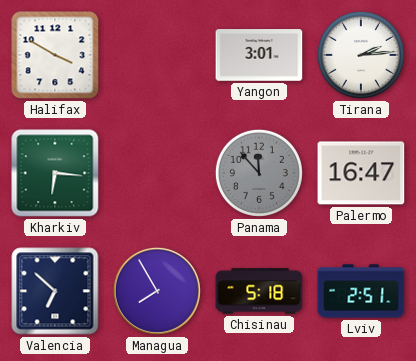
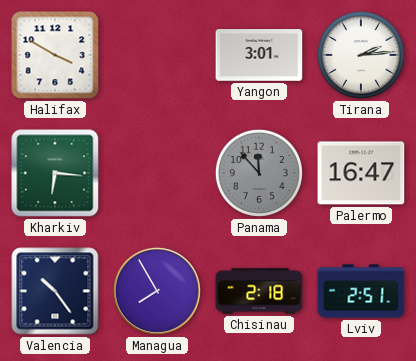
Valencia: 6:52 -> 10:24
Chisinau: 5:18 -> 2:18
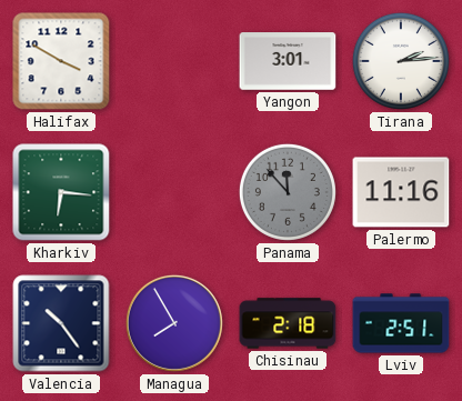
Palermo: 16:47 -> 11:16
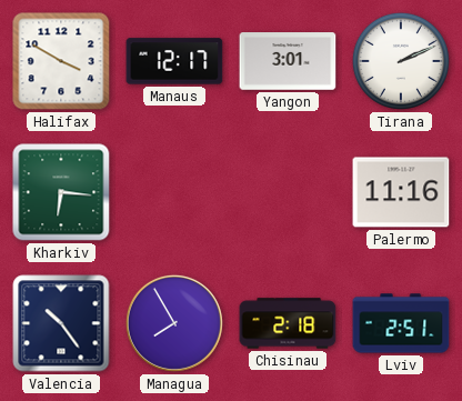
Manaus: none -> 12:17
Tirana: 2:14 -> 2:11
Panama: 11:53 -> none
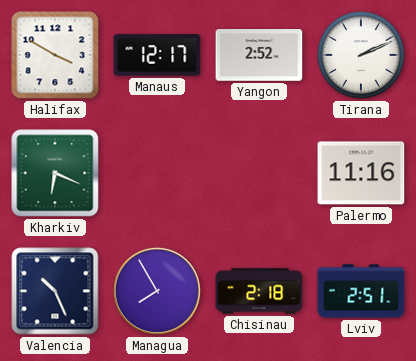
Yangon: 3:01 -> 2:52
Kharkiv: 6:16 -> 6:19
Valencia: 10:24 -> 10:26
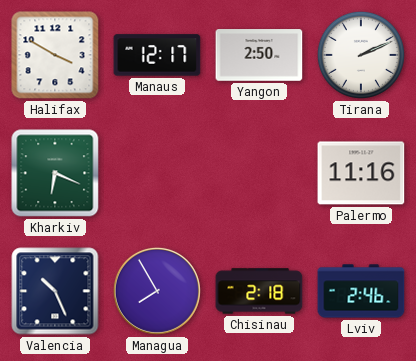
Yangon: 2:52 -> 2:50
Lviv: 2:51 -> 2:46
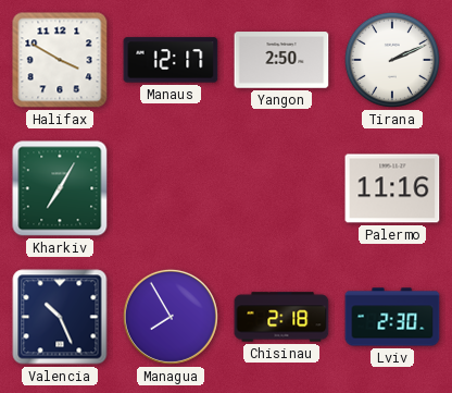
Kharkiv: 6:19 -> 7:05
Lviv: 2:46 -> 2:30
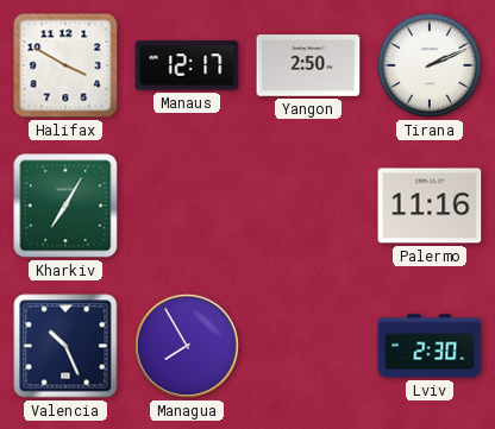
Chisinau: 2:18 -> none
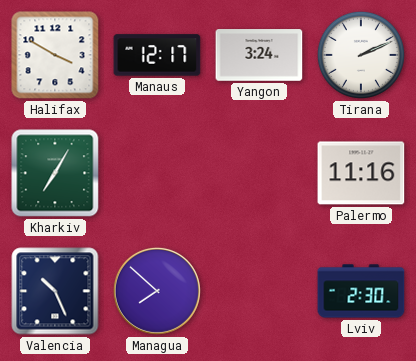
Yangon: 2:50 -> 3:24
Managua: 7:55 -> 7:52
